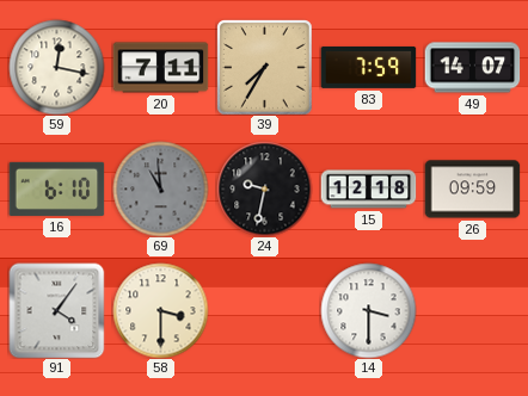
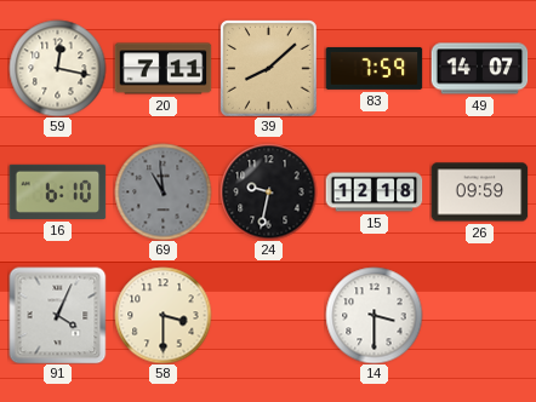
39: 7:35 -> 8:08
91: 4:06 -> 4:04
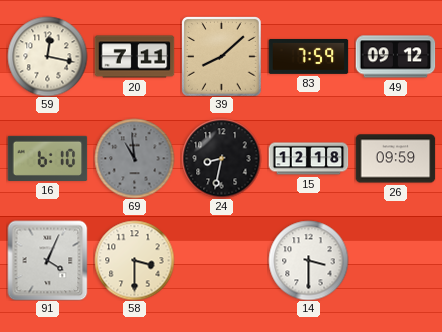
49: 14:07 -> 09:12
24: 9:32 -> 8:32
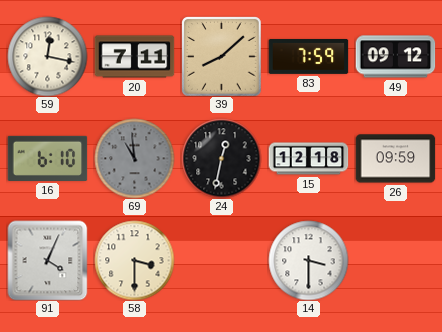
24: 8:32 -> 12:32
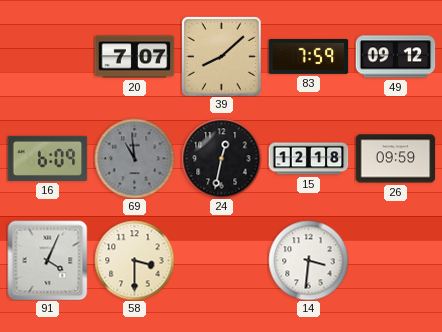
59: 12:17 -> none
20: 7:11 -> 7:07
16: 6:10 -> 6:09
14: 3:30 -> 3:31
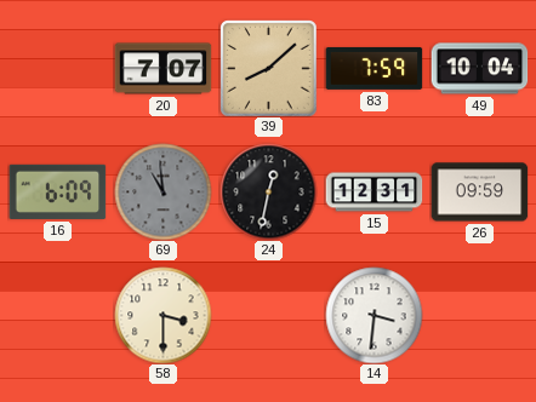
49: 09:12 -> 10:04
15: 12:18 -> 12:31
91: 4:04 -> none
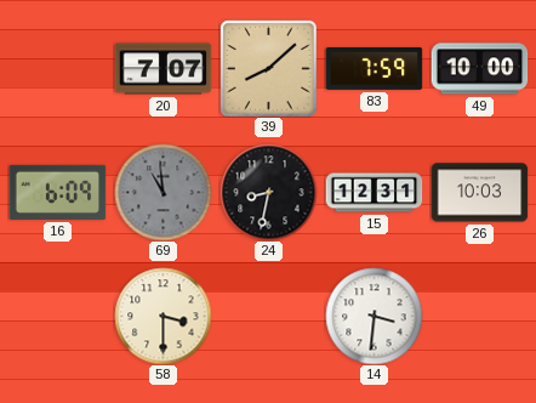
49: 10:04 -> 10:00
24: 12:32 -> 8:32
26: 09:59 -> 10:03
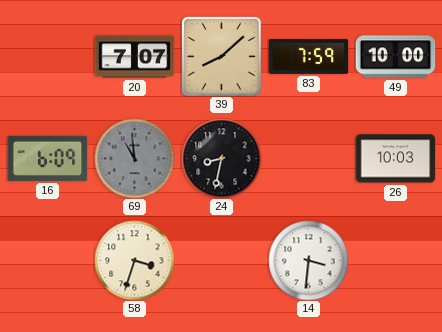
15: 12:31 -> none
58: 3:30 -> 3:33
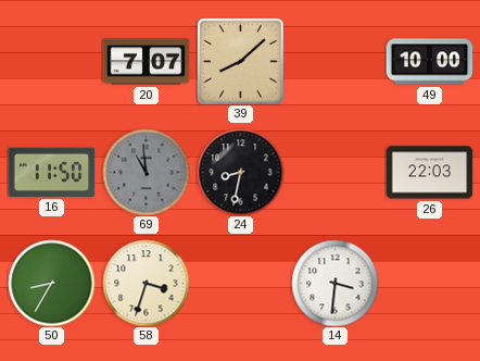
83: 7:59 -> none
16: 6:09 -> 11:50
26: 10:03 -> 22:03
50: none -> 8:35
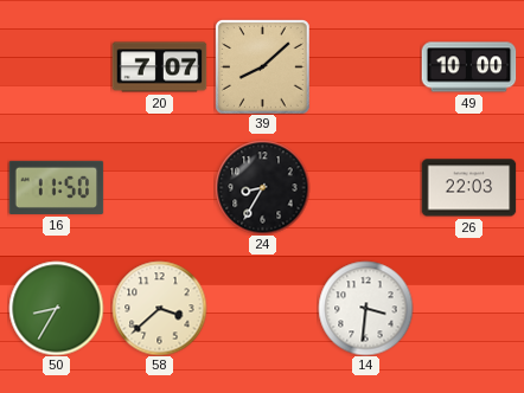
69: 10:59 -> none
24: 8:32 -> 8:35
58: 3:33 -> 3:38
